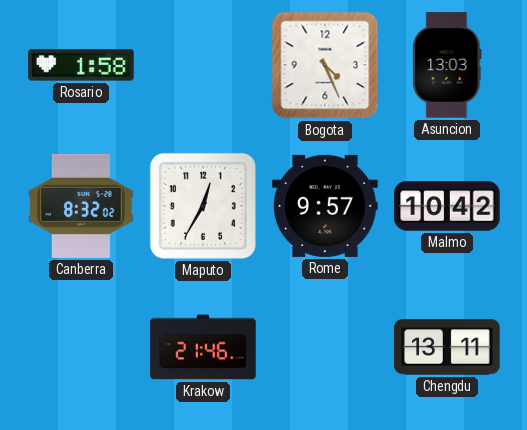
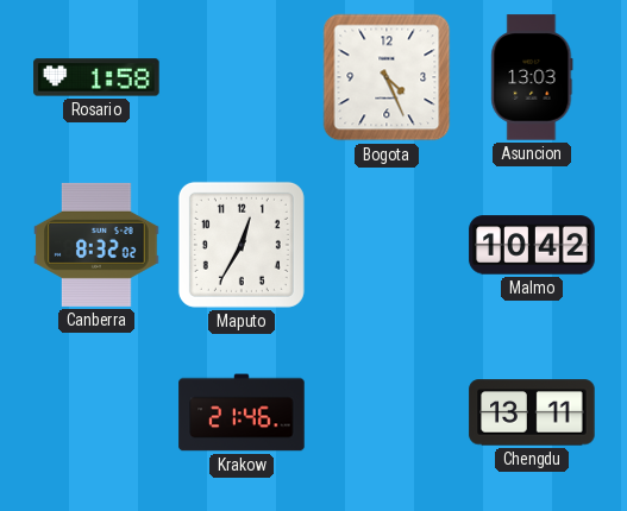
Rome: 9:57 -> none
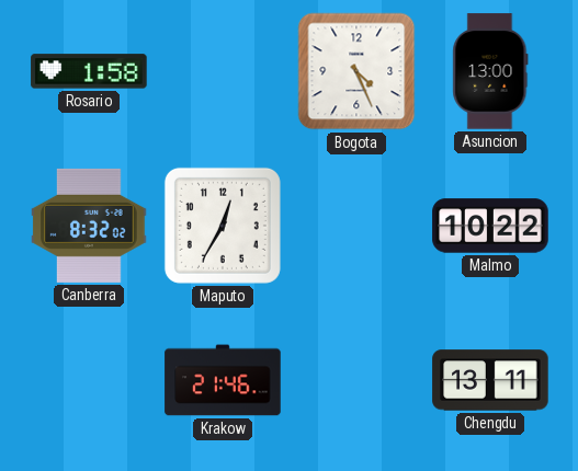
Asuncion: 13:03 -> 13:00
Malmo: 10:42 -> 10:22
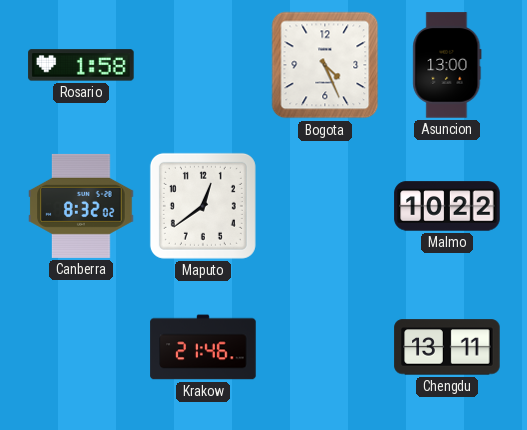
Maputo: 12:35 -> 12:39
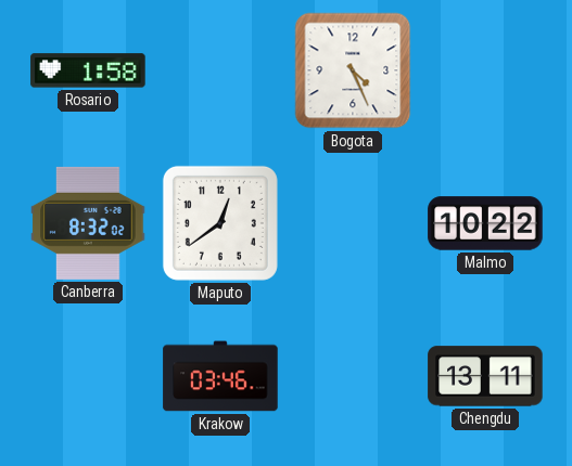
Asuncion: 13:00 -> none
Krakow: 21:46 -> 03:46
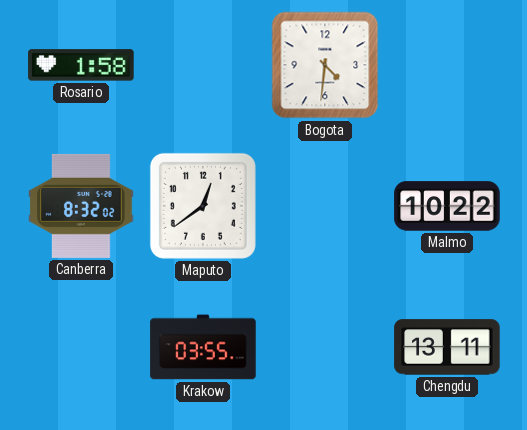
Bogota: 4:26 -> 4:31
Krakow: 03:46 -> 03:55
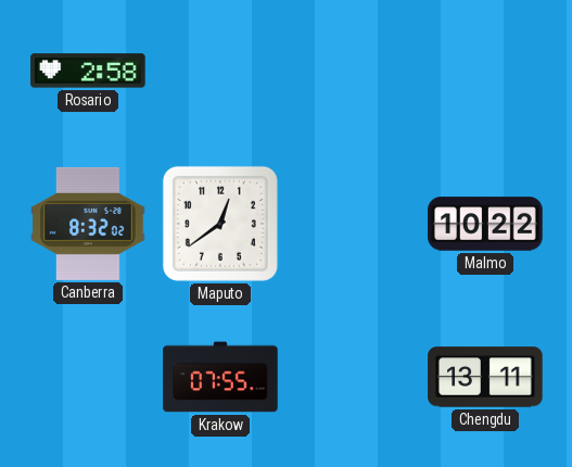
Rosario: 1:58 -> 2:58
Bogota: 4:31 -> none
Krakow: 03:55 -> 07:55
